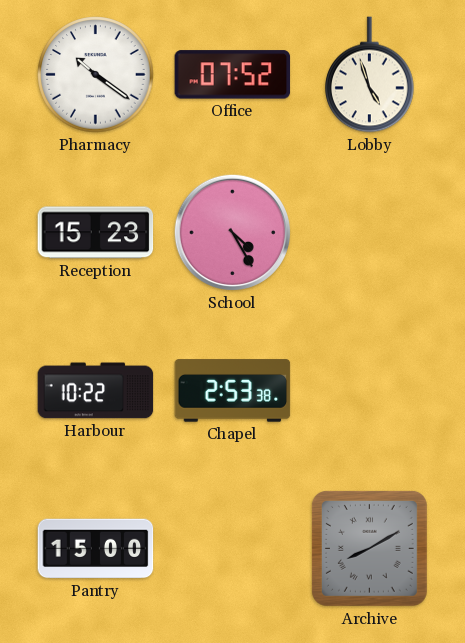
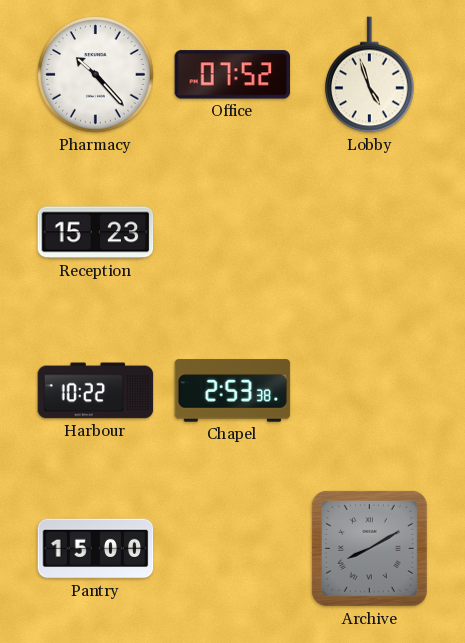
Pharmacy: 10:21 -> 10:23
School: 4:25 -> none
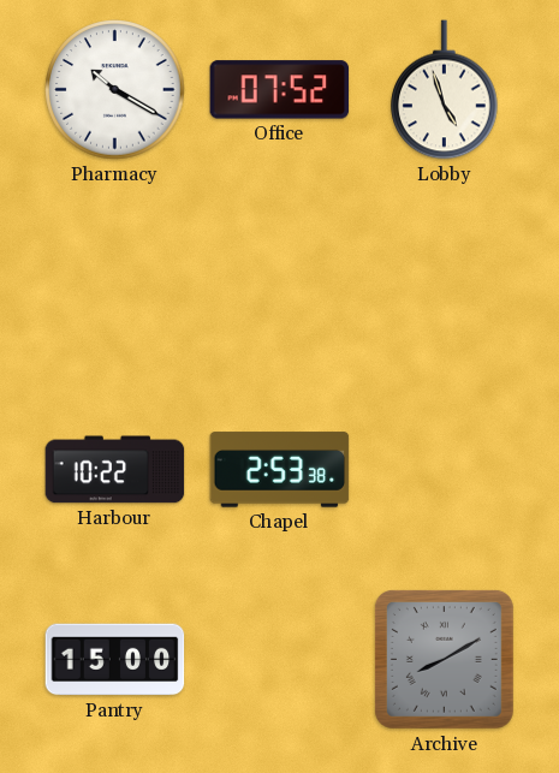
Pharmacy: 10:23 -> 10:20
Reception: 15:23 -> none
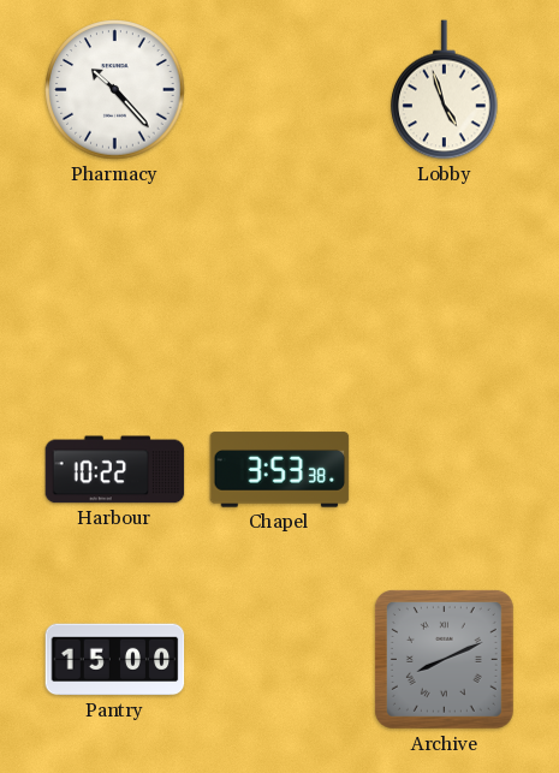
Pharmacy: 10:20 -> 10:23
Office: 07:52 -> none
Chapel: 2:53 -> 3:53
Archive: 8:10 -> 8:11
